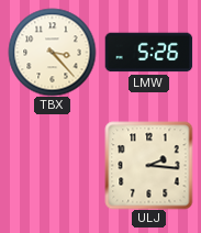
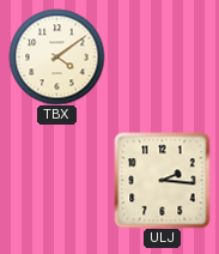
TBX: 3:23 -> 4:09
LMW: 5:26 -> none
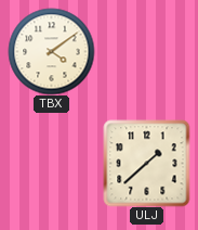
ULJ: 2:16 -> 1:38
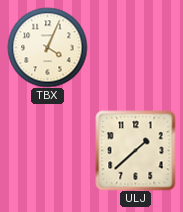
TBX: 4:09 -> 4:04
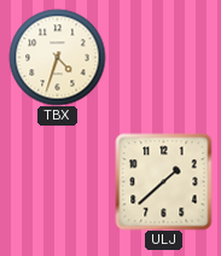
TBX: 4:04 -> 4:33
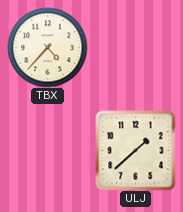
TBX: 4:33 -> 4:37
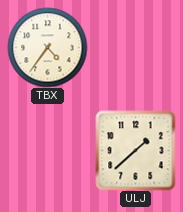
TBX: 4:37 -> 4:36
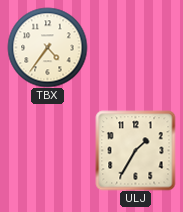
ULJ: 1:38 -> 1:35
